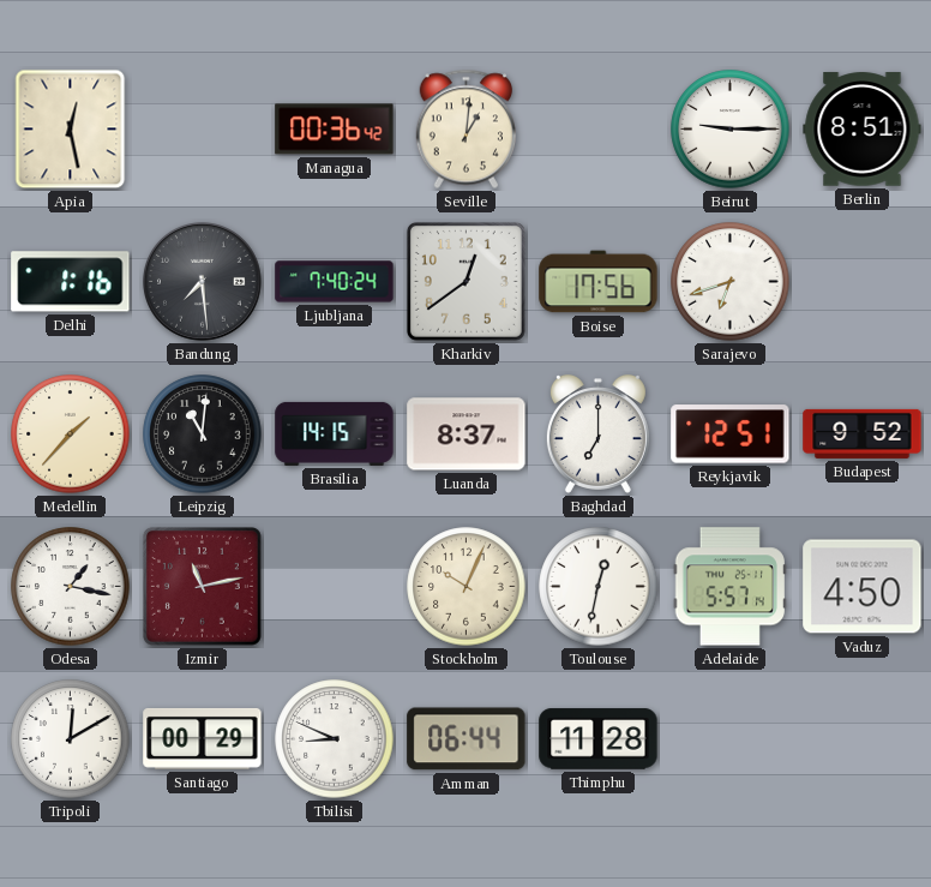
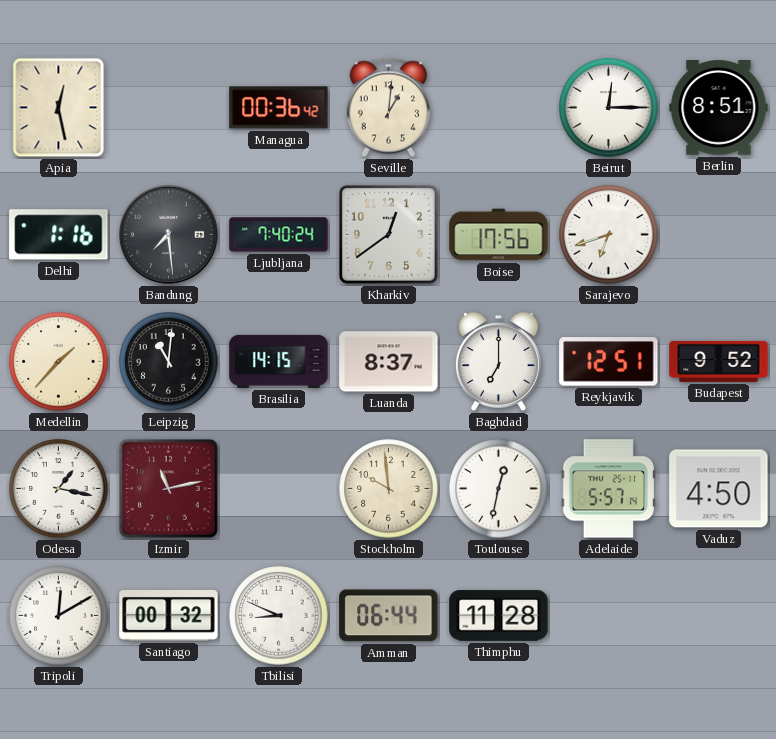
Beirut: 9:15 -> 12:15
Stockholm: 10:04 -> 9:59
Santiago: 00:29 -> 00:32
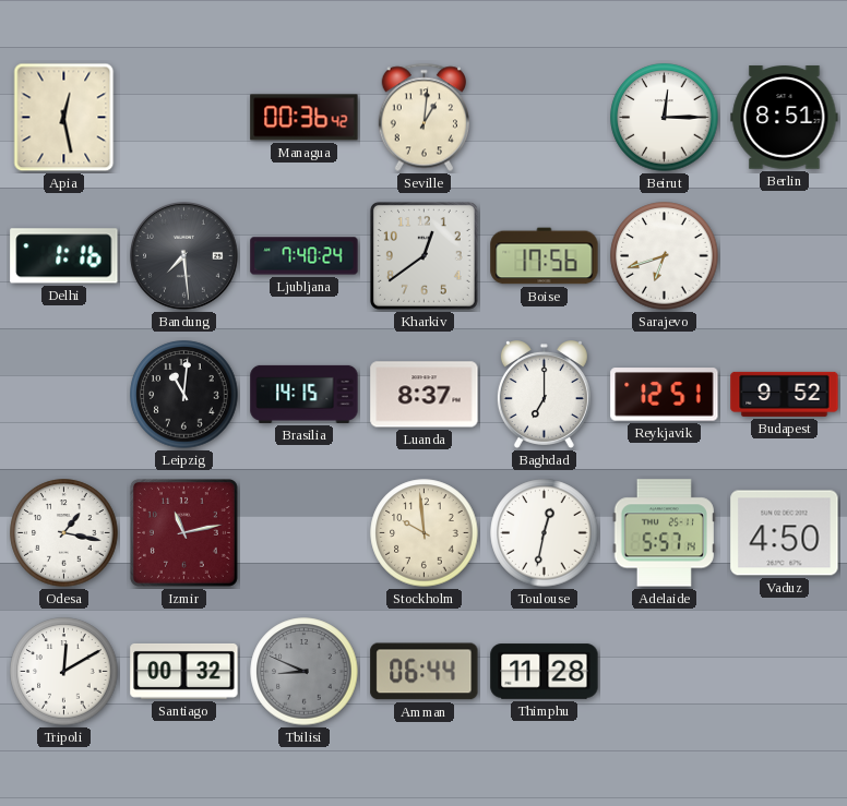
Medellin: 1:37 -> none
Tbilisi dial: white -> grey
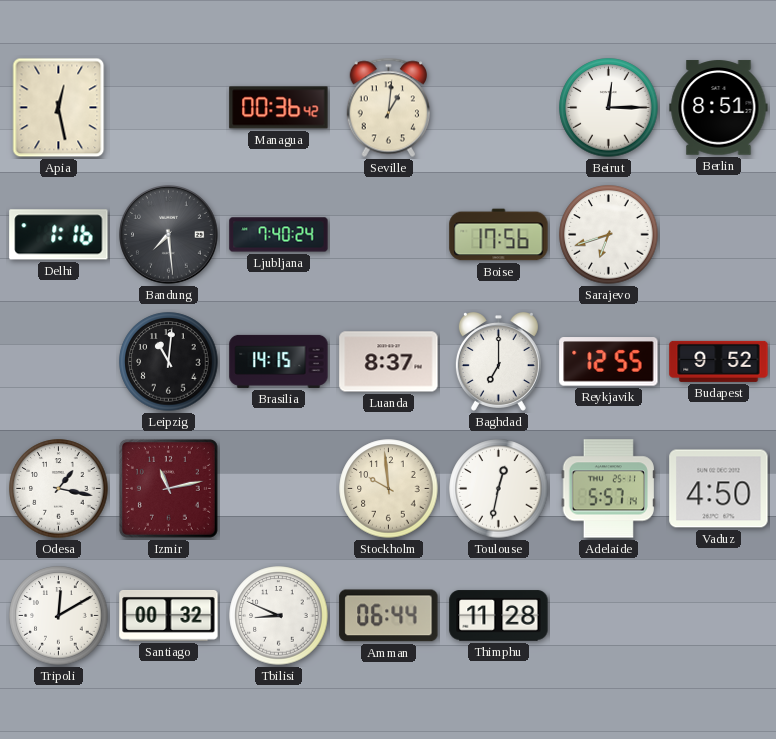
Kharkiv: 12:39 -> none
Reykjavik: 12:51 -> 12:55
Tbilisi dial: grey -> white
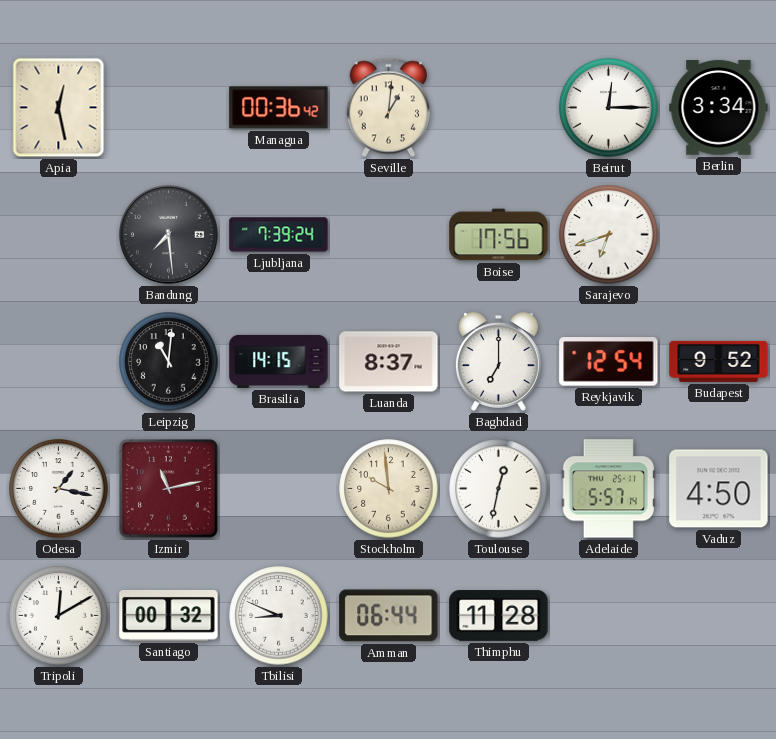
Berlin: 8:51 -> 3:34
Delhi: 1:16 -> none
Ljubljana: 7:40 -> 7:39
Reykjavik: 12:55 -> 12:54
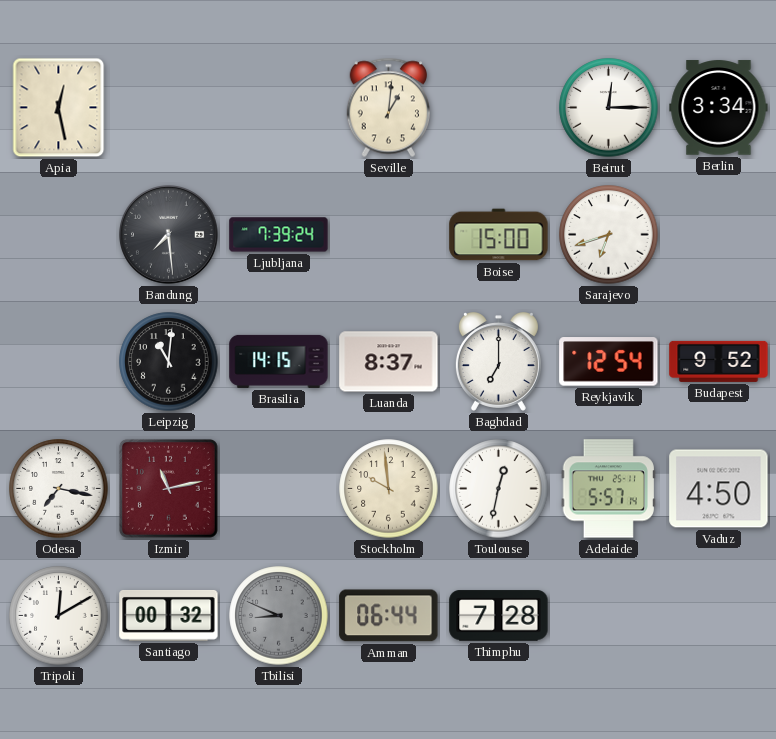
Managua: 00:36 -> none
Boise: 17:56 -> 15:00
Odesa: 1:17 -> 7:17
Tbilisi dial: white -> grey
Thimphu: 11:28 -> 7:28
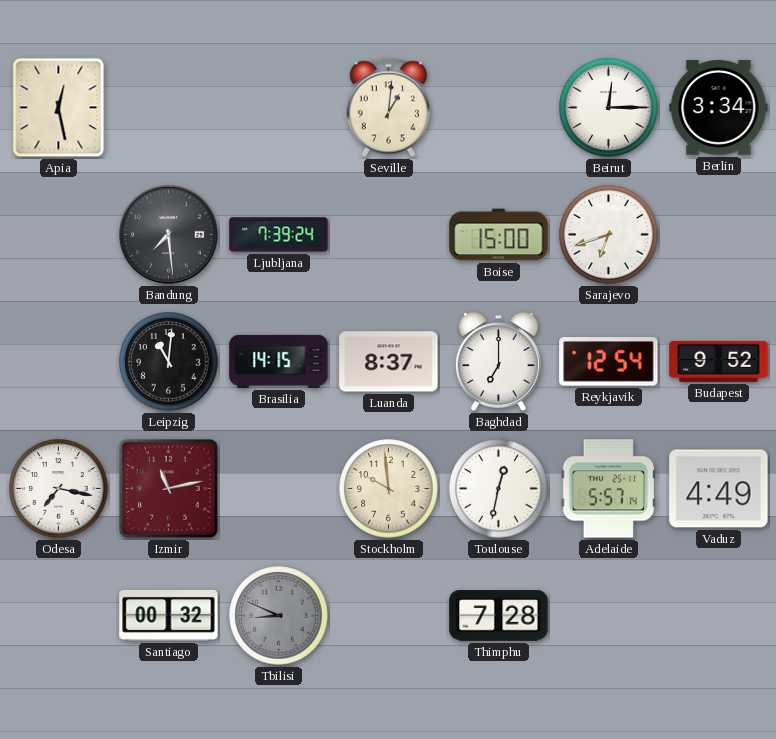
Vaduz: 4:50 -> 4:49
Tripoli: 12:10 -> none
Amman: 06:44 -> none
